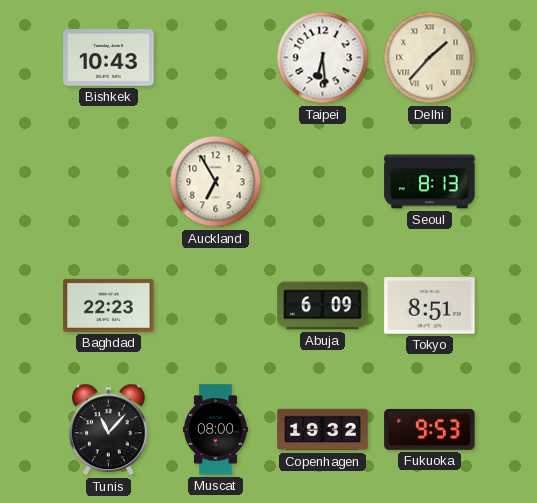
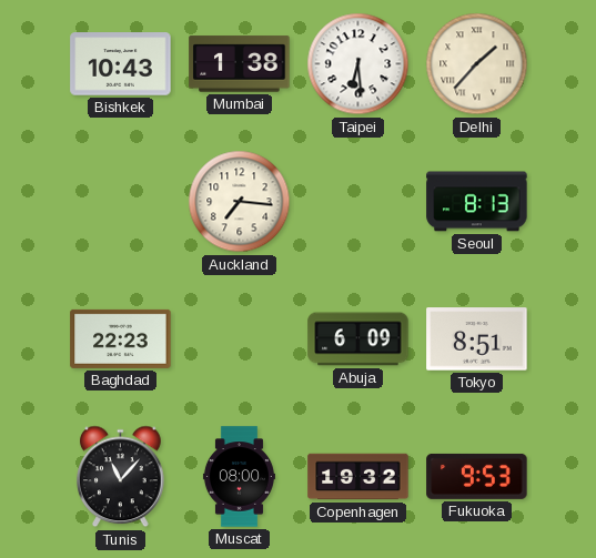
Mumbai: none -> 1:38
Auckland: 6:55 -> 7:16
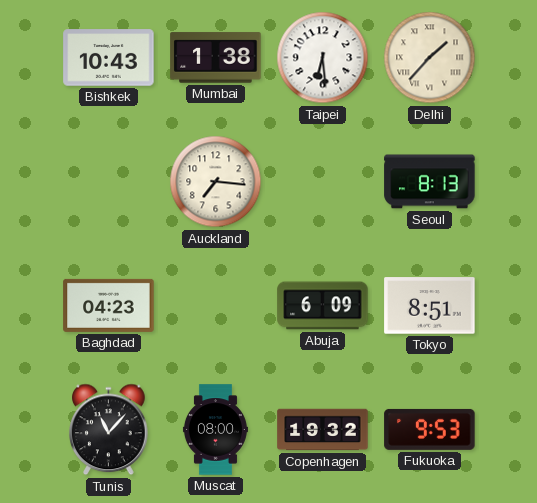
Baghdad: 22:23 -> 04:23
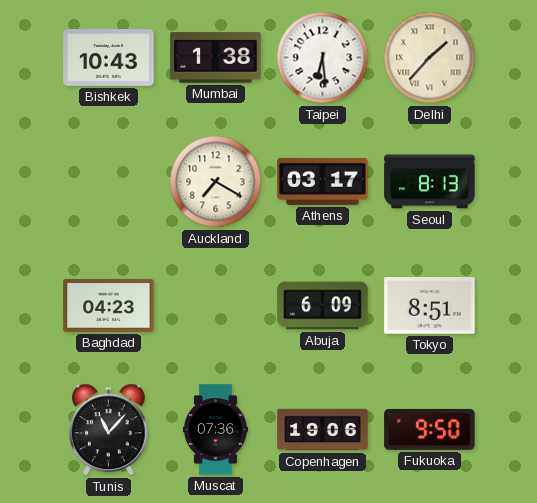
Auckland: 7:16 -> 7:20
Athens: none -> 03:17
Muscat: 08:00 -> 07:36
Copenhagen: 19:32 -> 19:06
Fukuoka: 9:53 -> 9:50
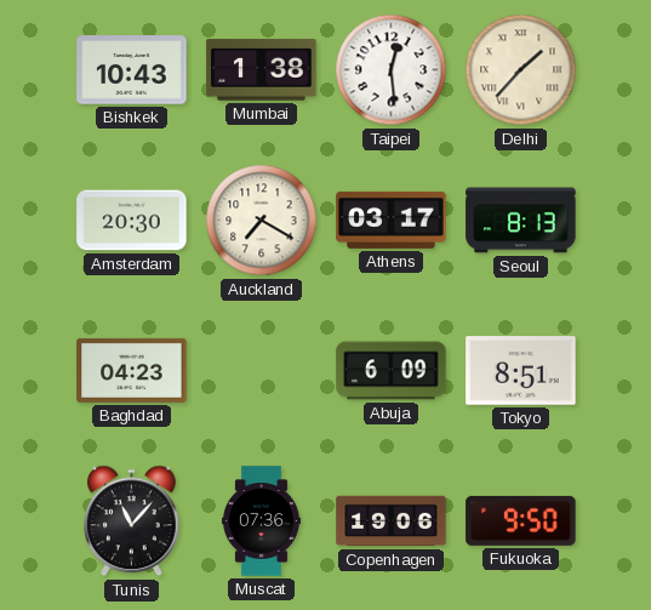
Taipei: 6:29 -> 12:29
Amsterdam: none -> 20:30
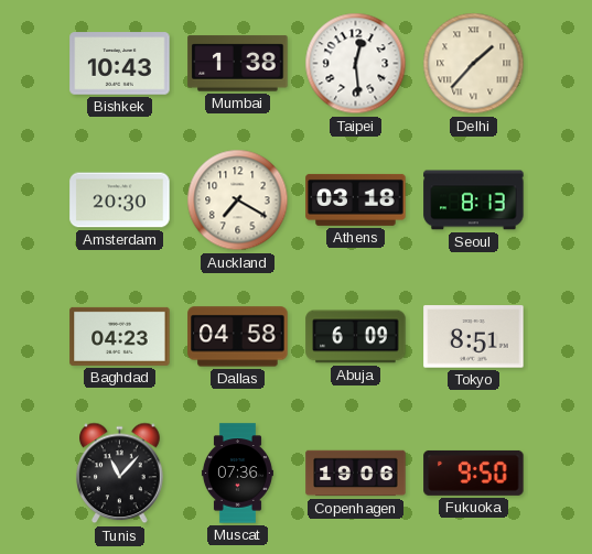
Athens: 03:17 -> 03:18
Dallas: none -> 04:58
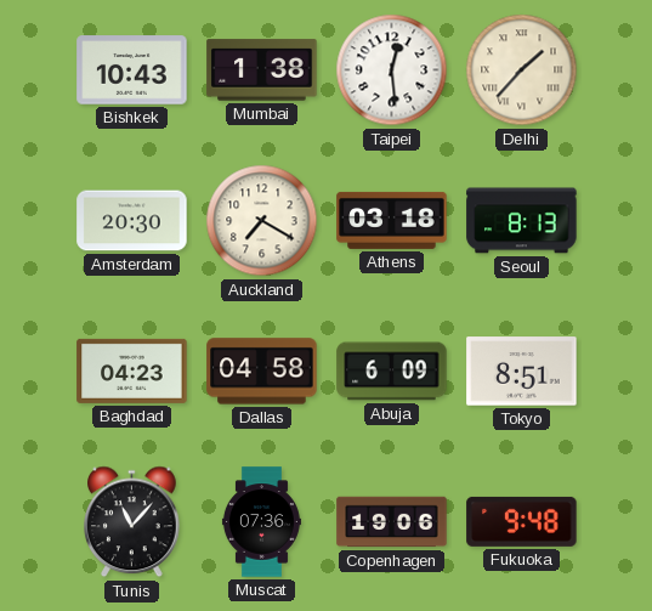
Fukuoka: 9:50 -> 9:48
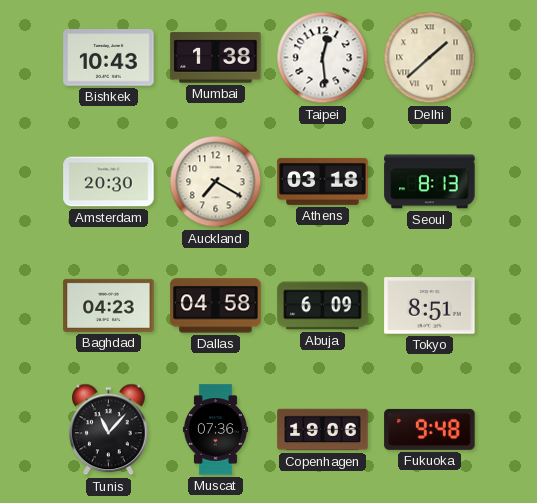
Delhi: 1:37 -> 1:38
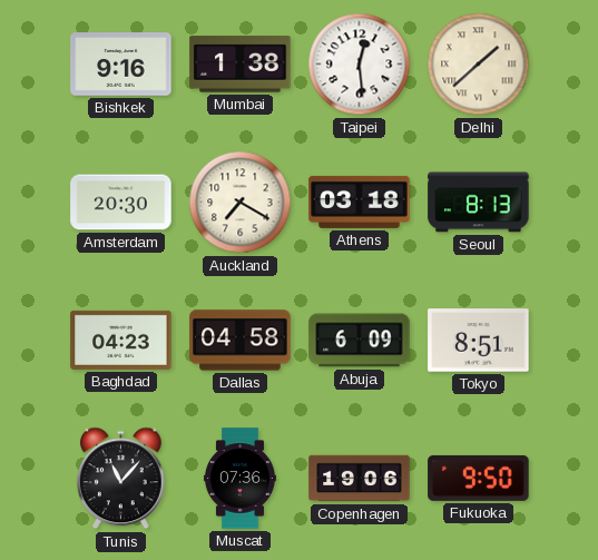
Bishkek: 10:43 -> 9:16
Fukuoka: 9:48 -> 9:50
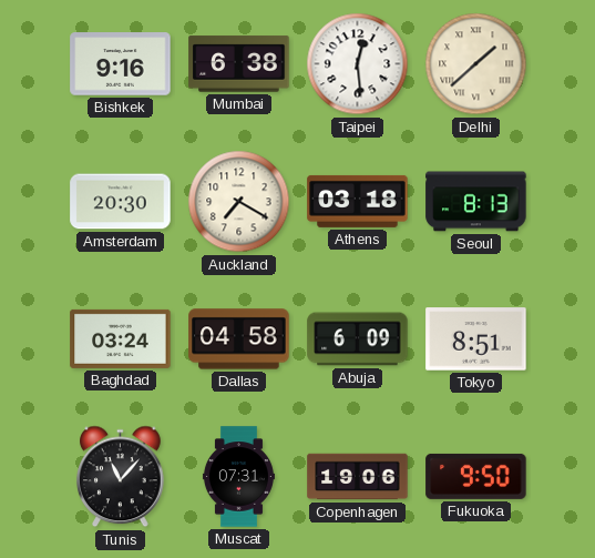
Mumbai: 1:38 -> 6:38
Baghdad: 04:23 -> 03:24
Muscat: 07:36 -> 07:31
